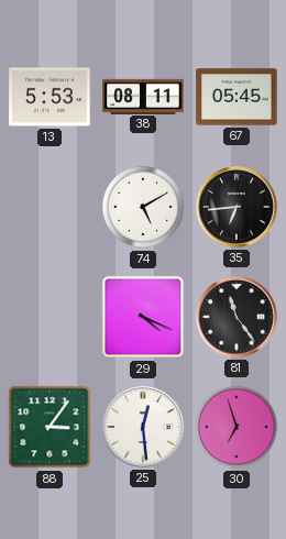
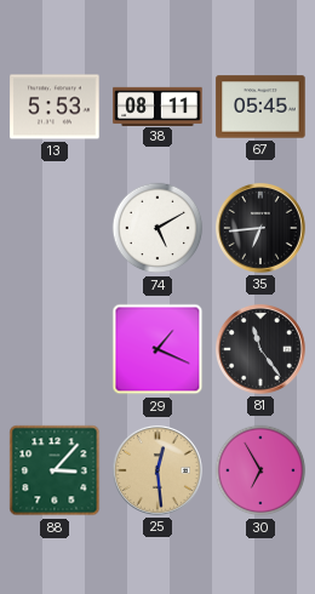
29: 4:19 -> 1:19
88: 3:06 -> 3:07
25 dial: white -> champagne
30: 6:57 -> 6:55
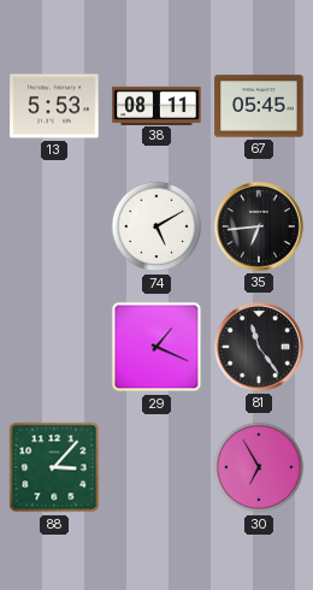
25: 12:29 -> none
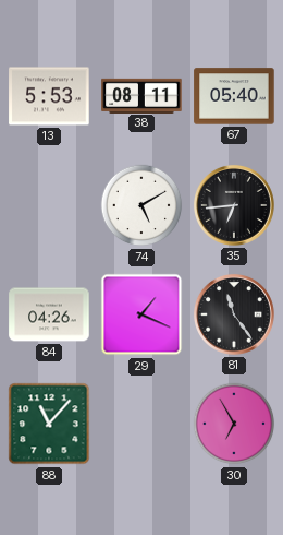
67: 05:45 -> 05:40
84: none -> 04:26
88: 3:07 -> 11:07
